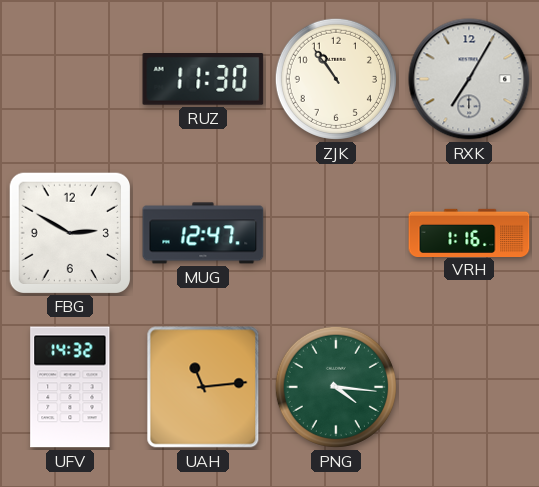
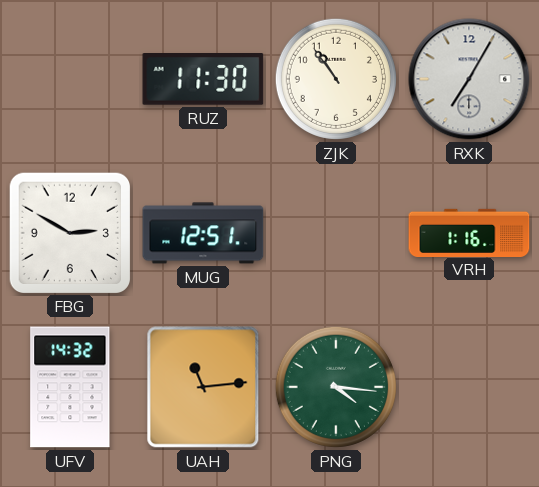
MUG: 12:47 -> 12:51
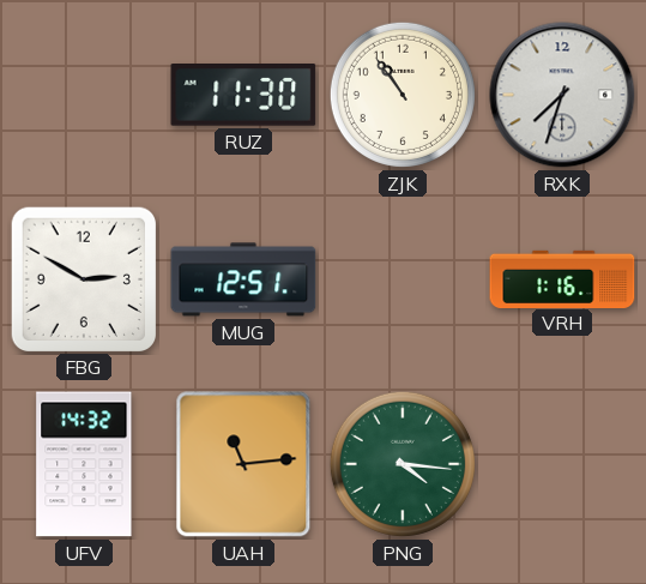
RXK: 7:05 -> 7:33
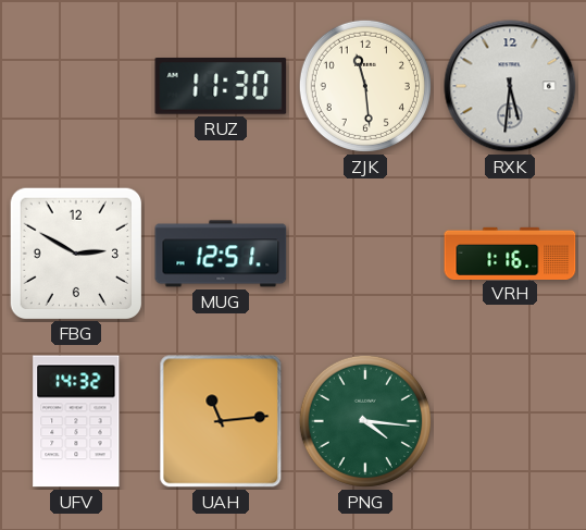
ZJK: 10:54 -> 11:29
RXK: 7:33 -> 5:31
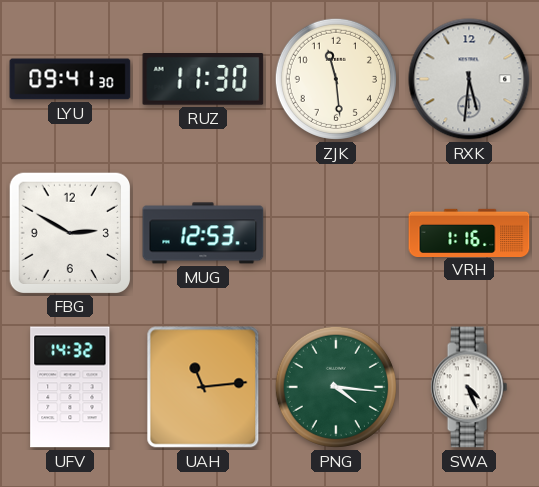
LYU: none -> 09:41
MUG: 12:51 -> 12:53
SWA: none -> 4:26
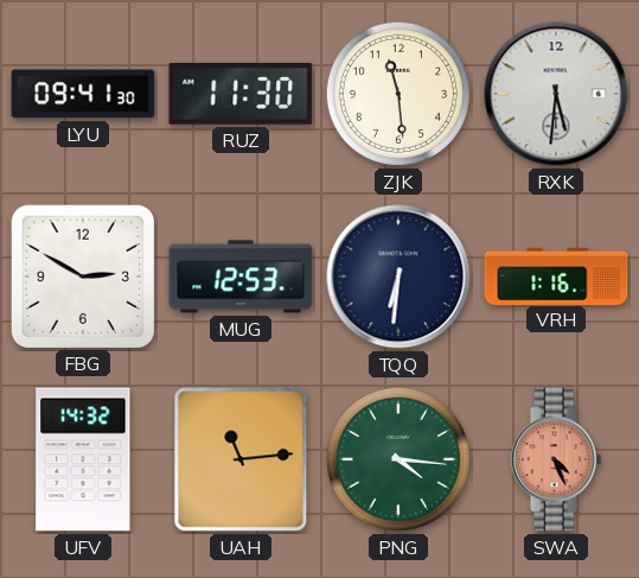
TQQ: none -> 6:31
SWA dial: white -> salmon
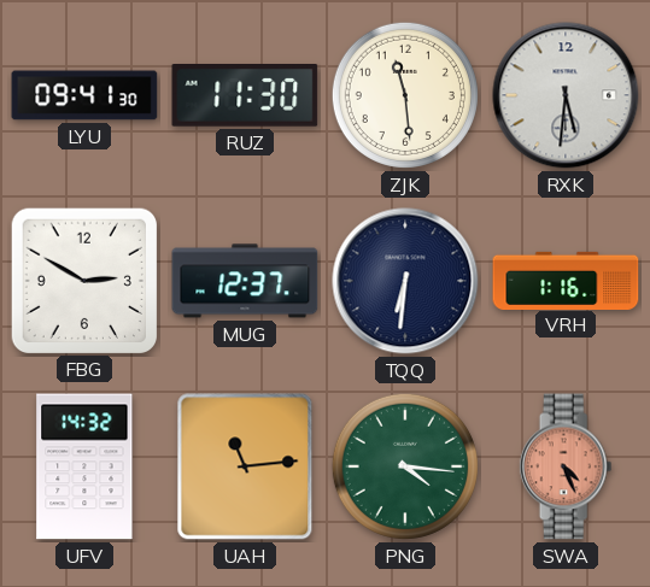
MUG: 12:53 -> 12:37
